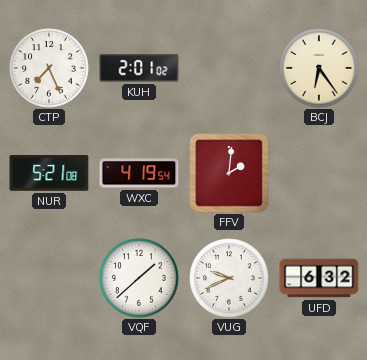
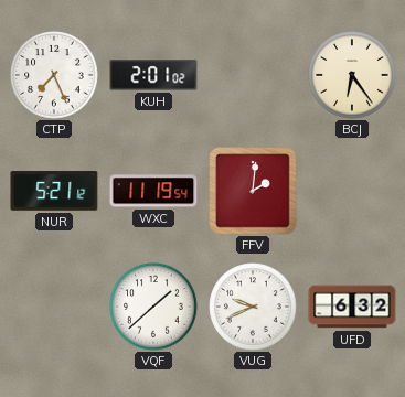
NUR: 5:21:08 -> 5:21:12
WXC: 4:19 -> 11:19
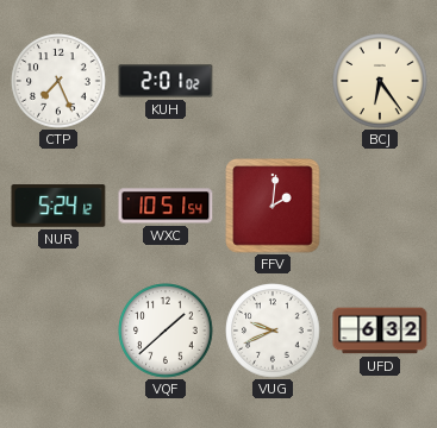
NUR: 5:21 -> 5:24
WXC: 11:19 -> 10:51
